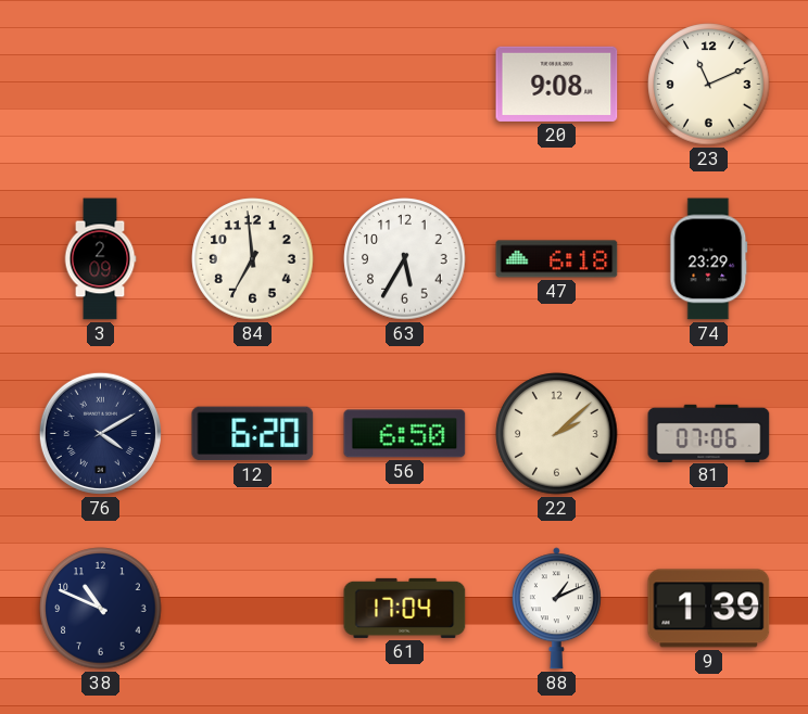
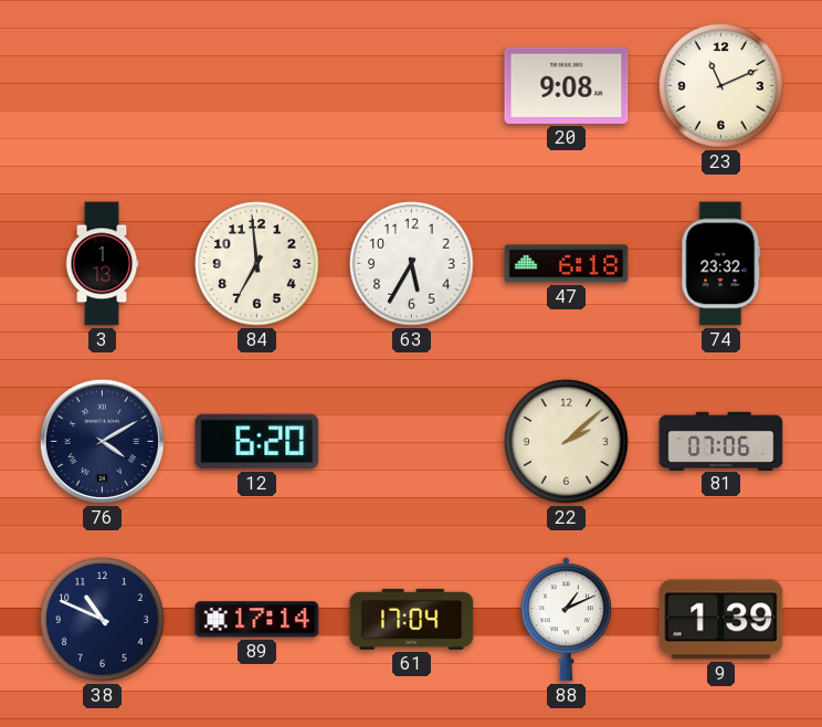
3: 2:09 -> 1:13
74: 23:29 -> 23:32
56: 6:50 -> none
89: none -> 17:14
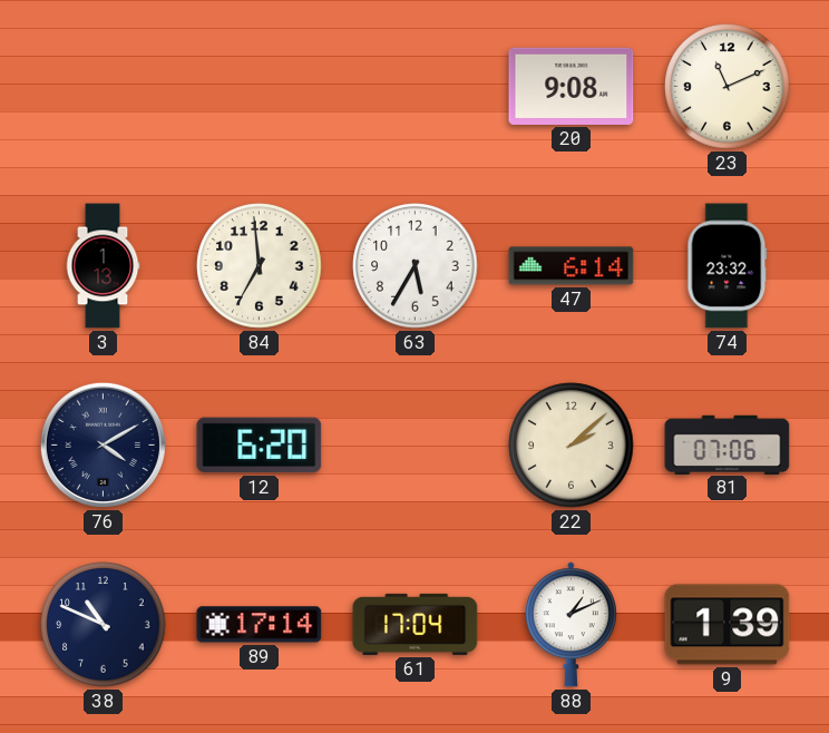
47: 6:18 -> 6:14
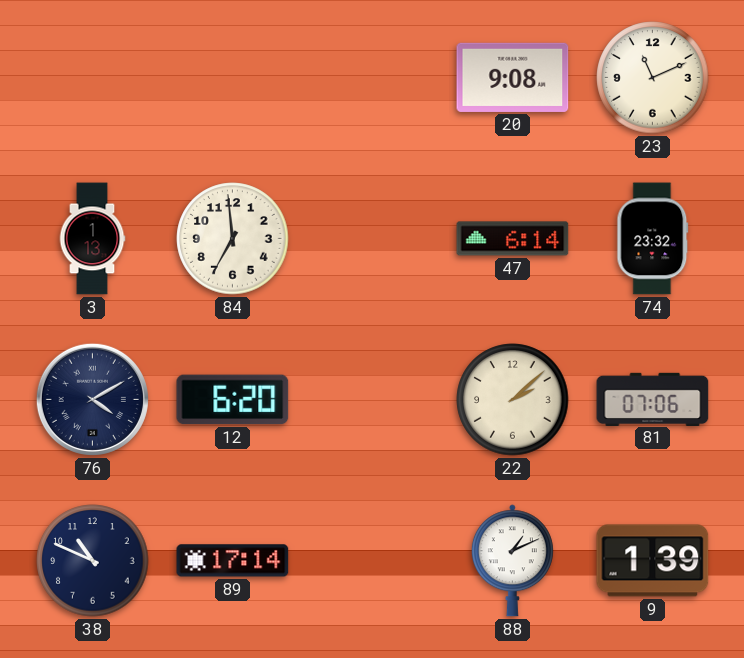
63: 5:35 -> none
61: 17:04 -> none
